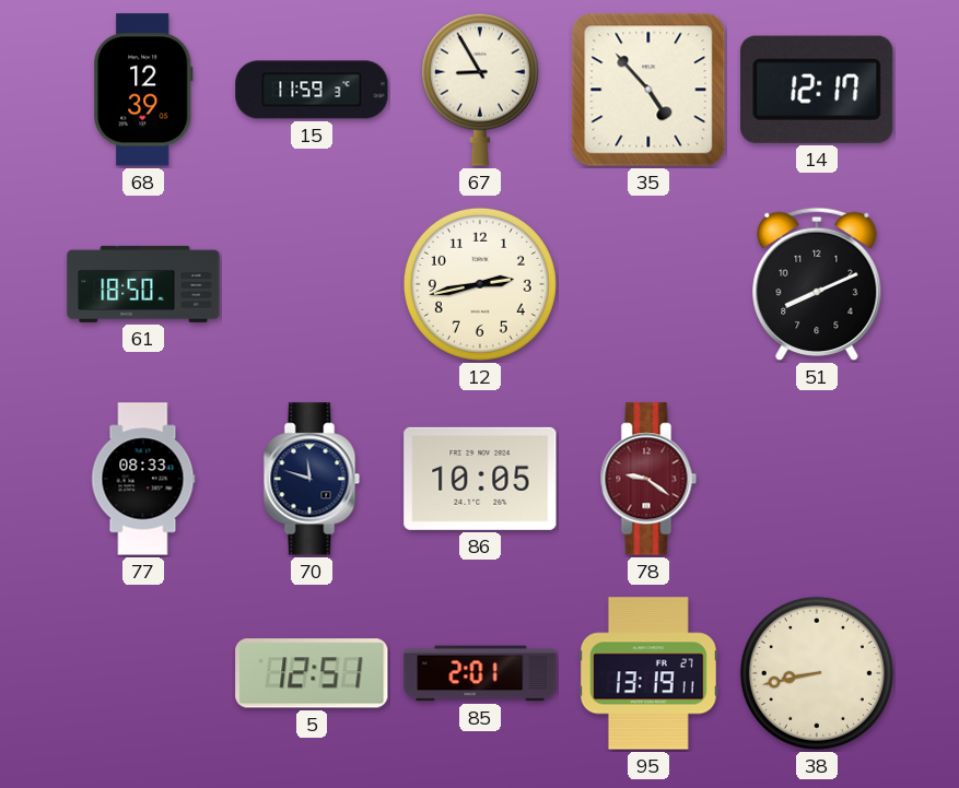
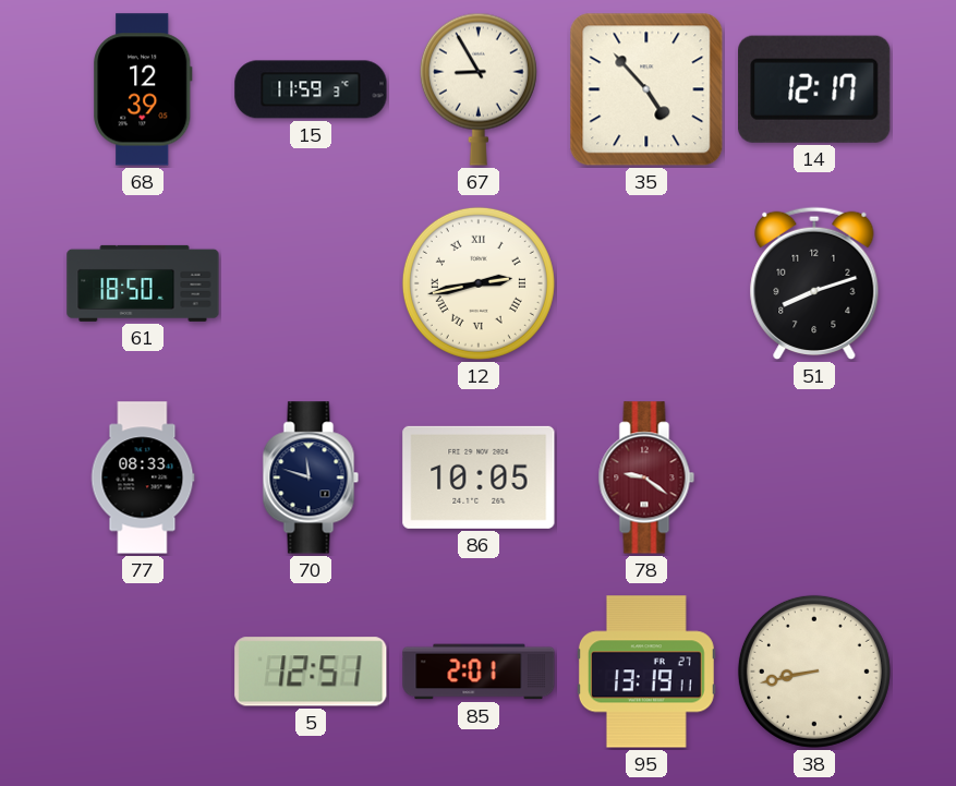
12 numerals: Arabic -> Roman
51: 8:11 -> 8:12
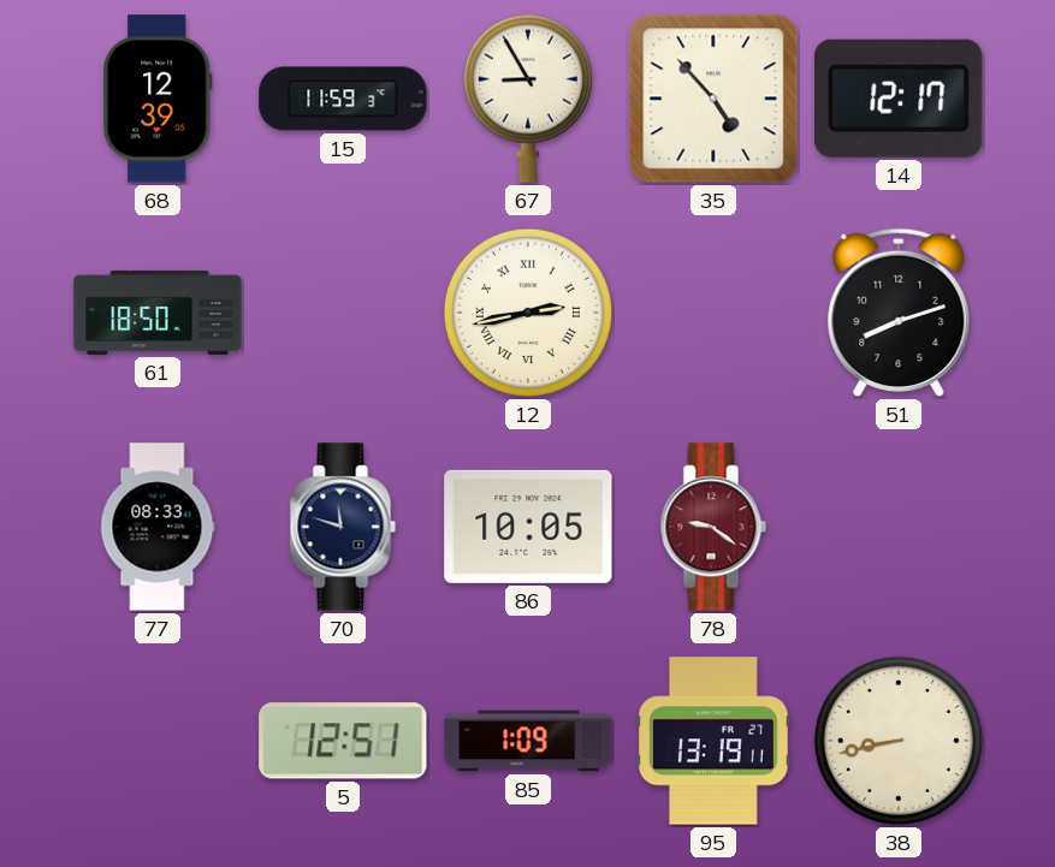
85: 2:01 -> 1:09
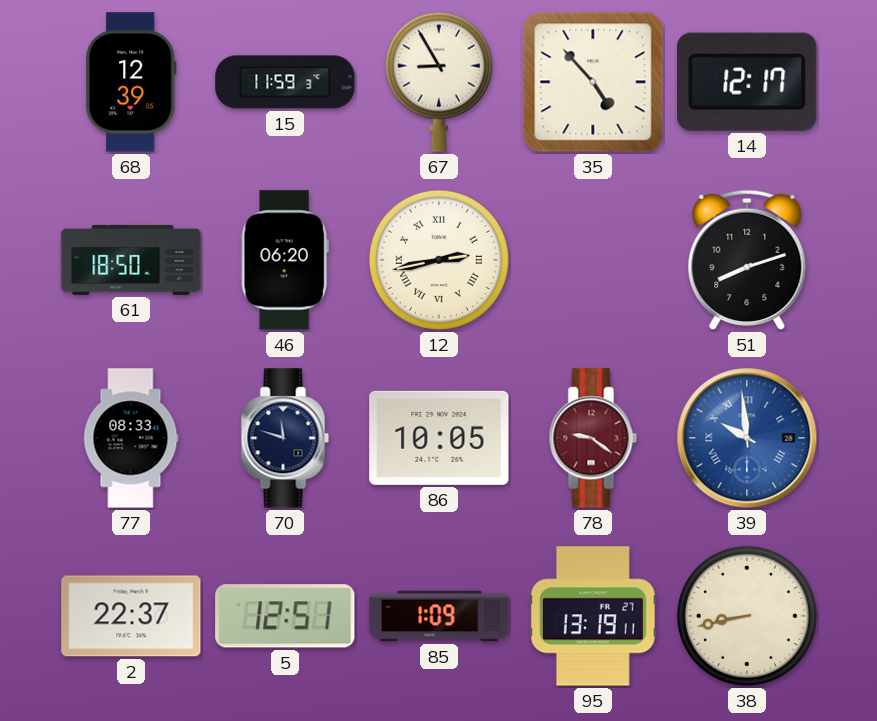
46: none -> 06:20
39: none -> 9:59
2: none -> 22:37
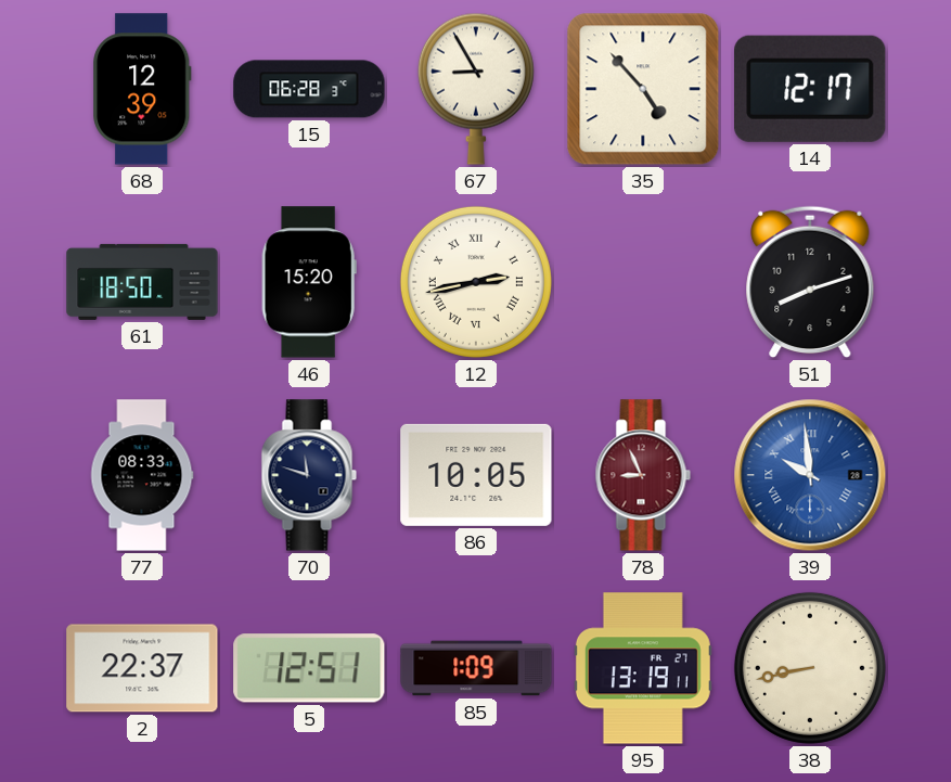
15: 11:59 -> 06:28
46: 06:20 -> 15:20
78: 9:21 -> 8:56
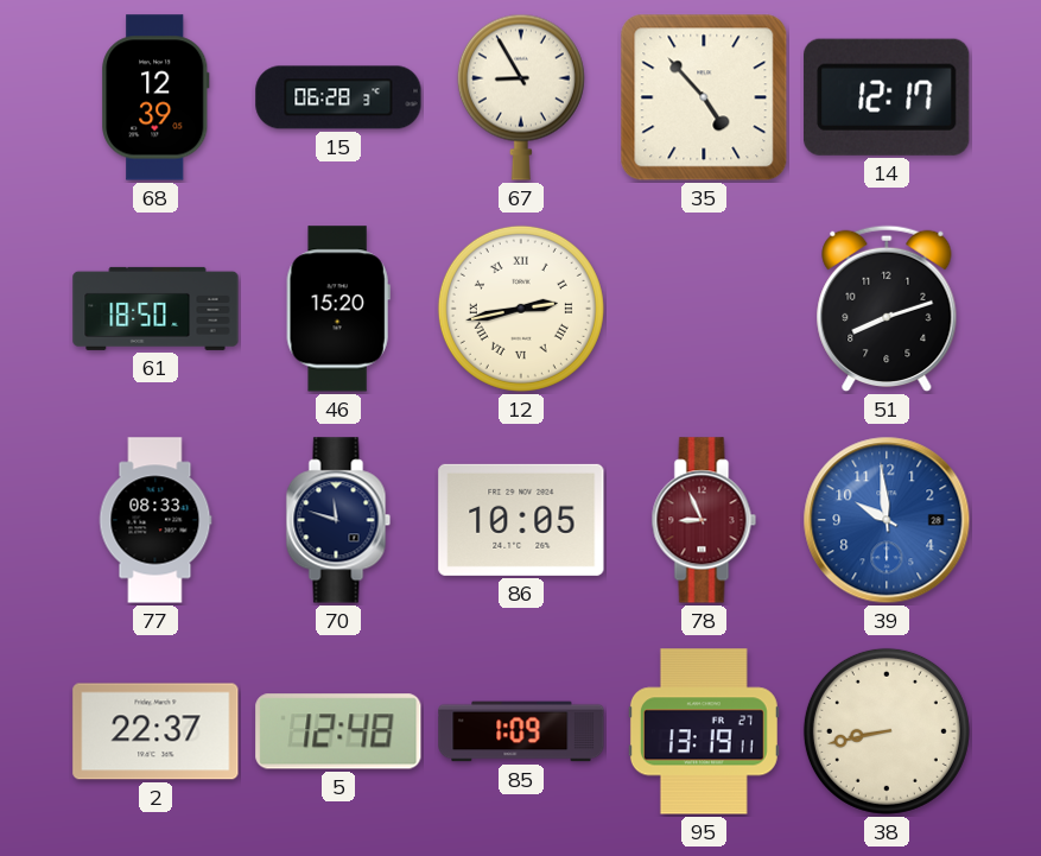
39 numerals: Roman -> Arabic
5: 12:51 -> 12:48
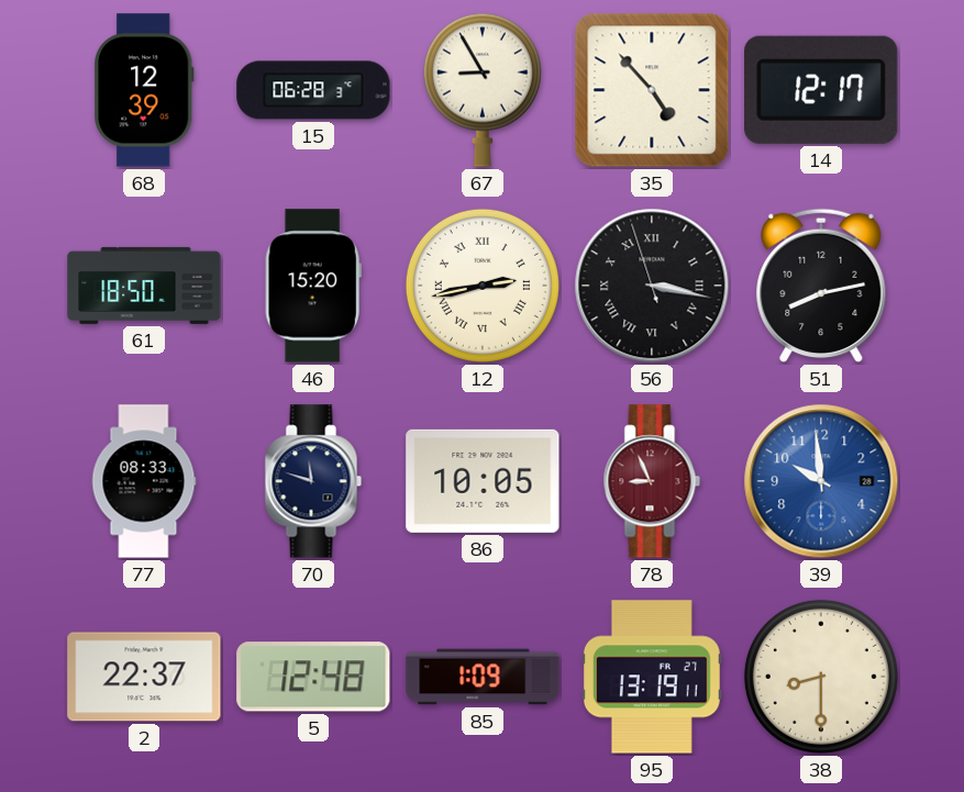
56: none -> 3:16
51: 8:12 -> 8:13
38: 8:43 -> 8:30
